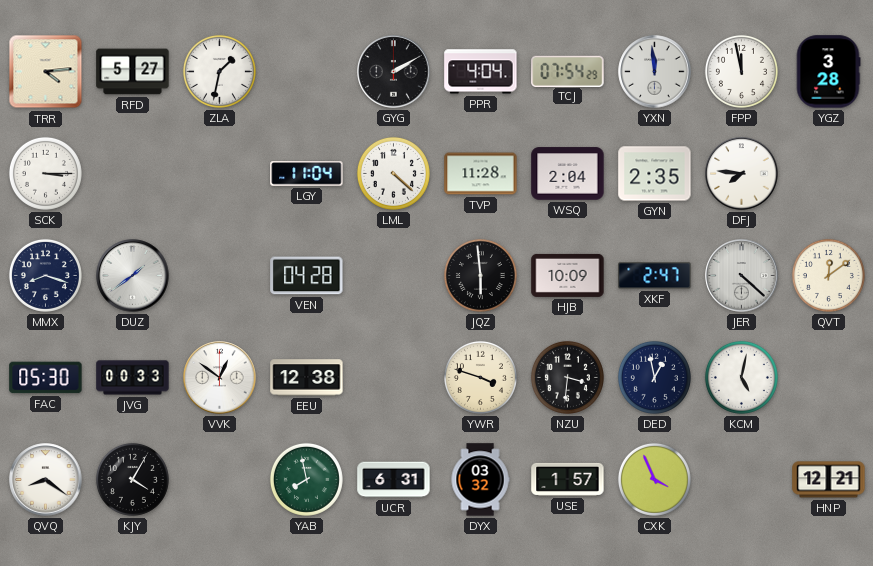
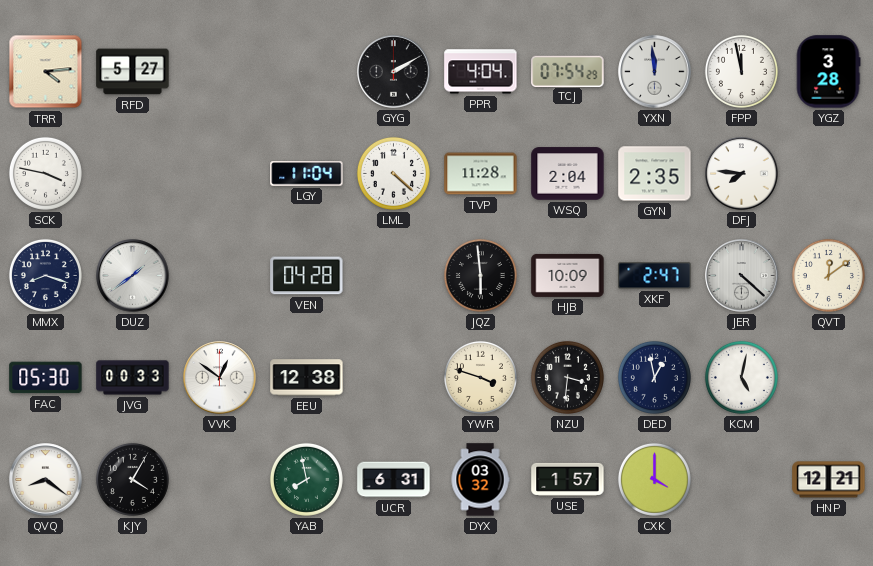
ZLA: 1:32 -> none
SCK: 3:15 -> 3:47
CXK: 3:56 -> 4:00
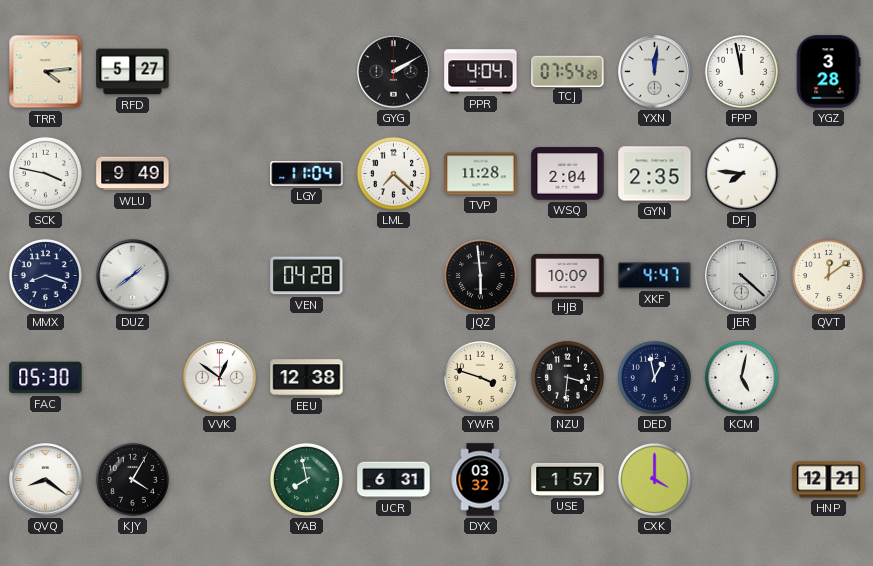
YXN: 11:59 -> 12:01
WLU: none -> 9:49
LML: 4:22 -> 7:22
XKF: 2:47 -> 4:47
JVG: 00:33 -> none
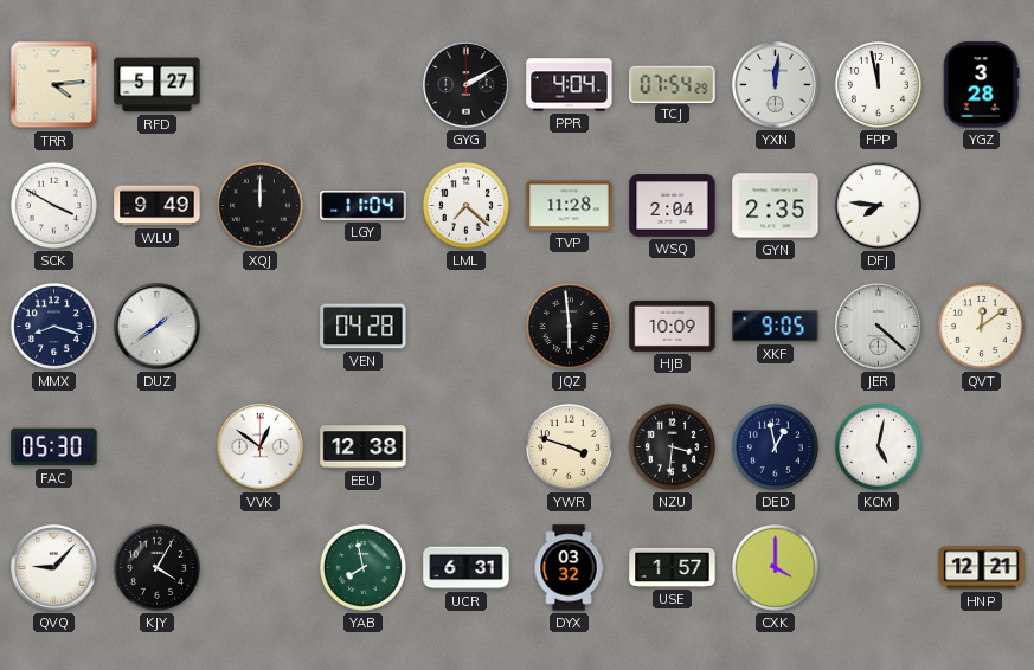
SCK: 3:47 -> 3:50
XQJ: none -> 12:00
XKF: 4:47 -> 9:05
QVQ: 8:21 -> 9:07
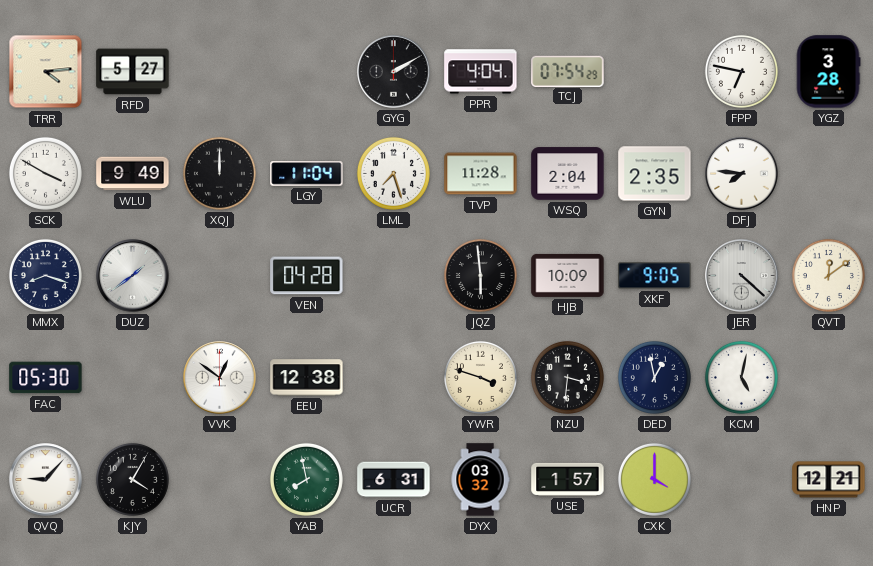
YXN: 12:01 -> none
FPP: 11:58 -> 6:47
LML: 7:22 -> 7:27
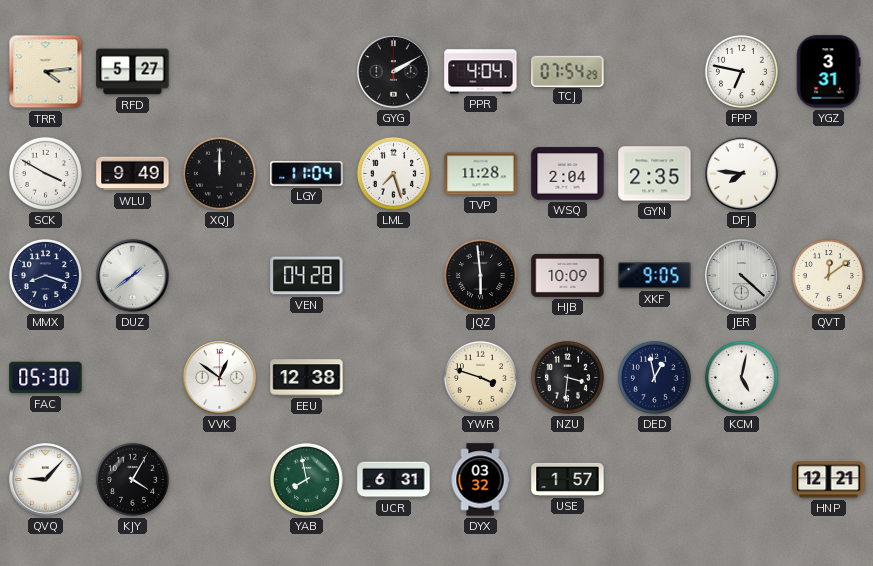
YGZ: 3:28 -> 3:31
CXK: 4:00 -> none
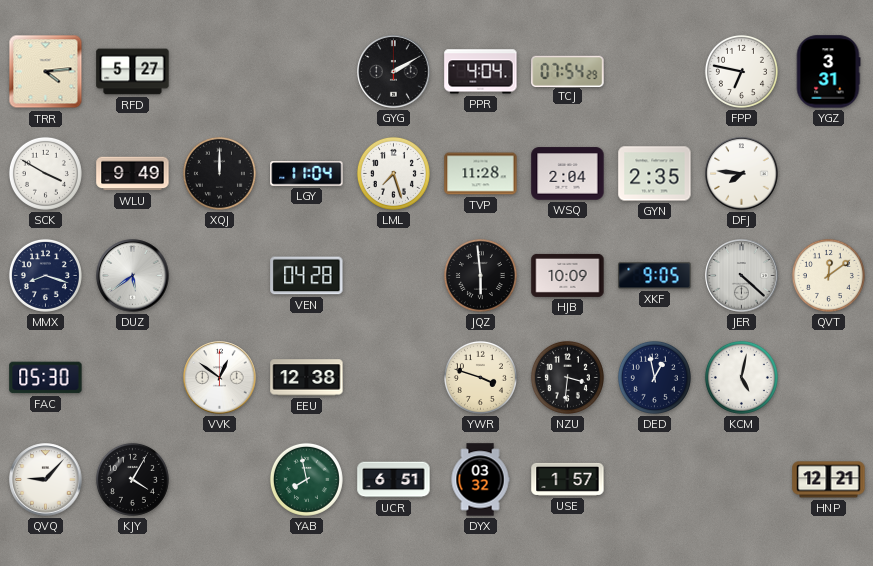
DUZ: 1:39 -> 5:39
UCR: 6:31 -> 6:51
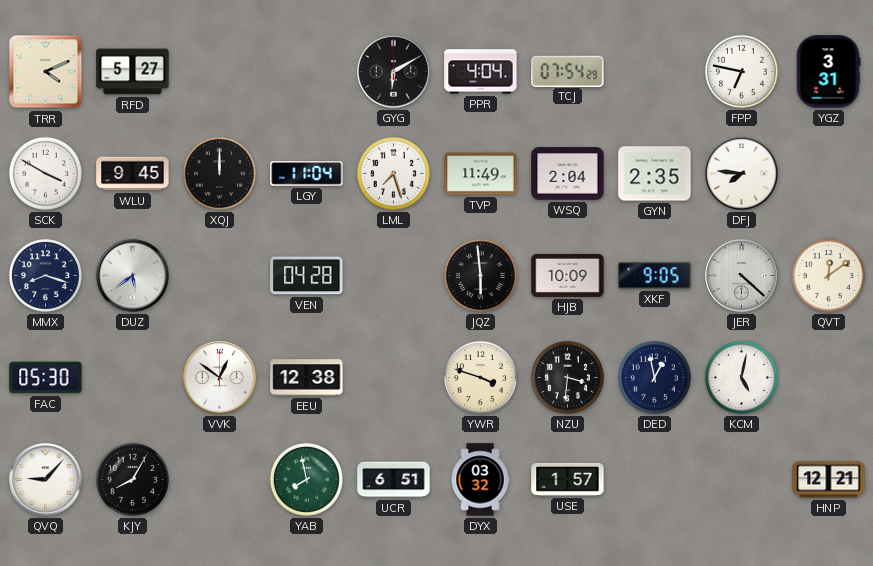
TRR: 4:14 -> 4:11
GYG: 2:10 -> 6:10
WLU: 9:49 -> 9:45
TVP: 11:28 -> 11:49
KJY: 4:05 -> 8:05
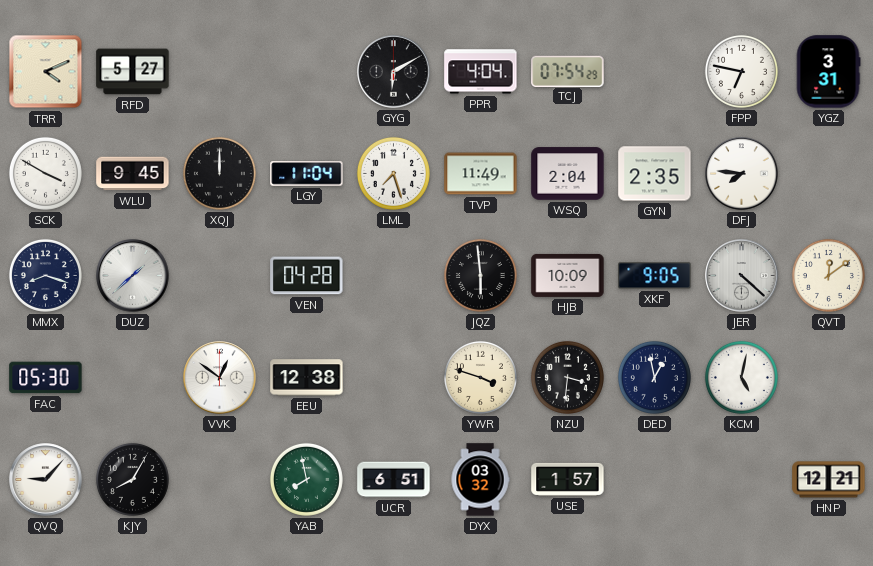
DUZ: 5:39 -> 1:38
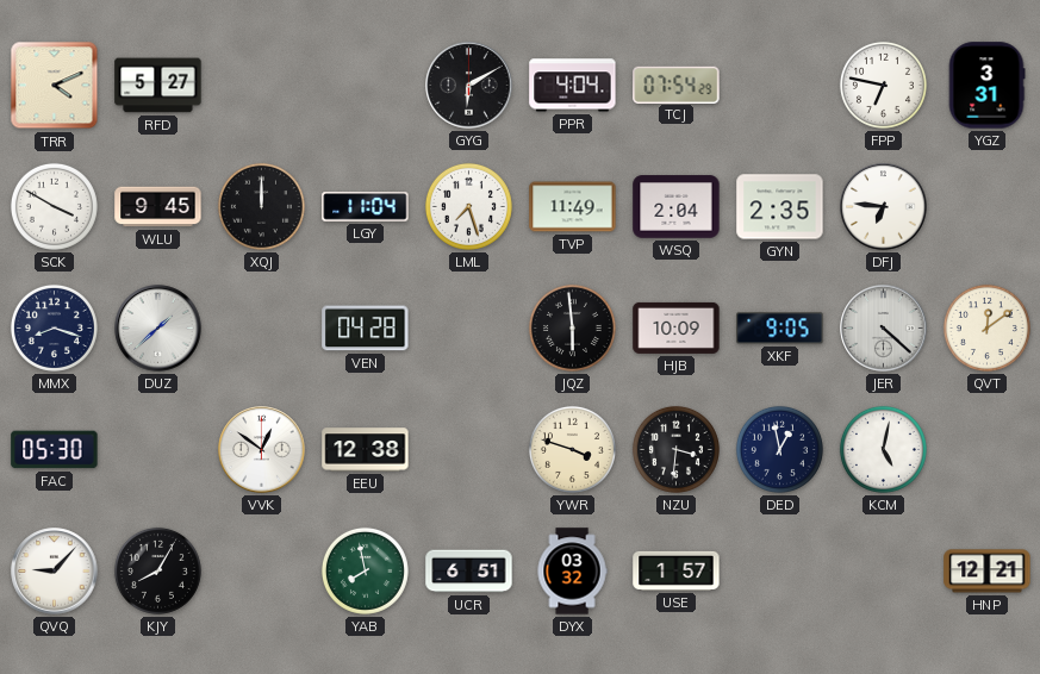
DFJ: 7:46 -> 6:46
